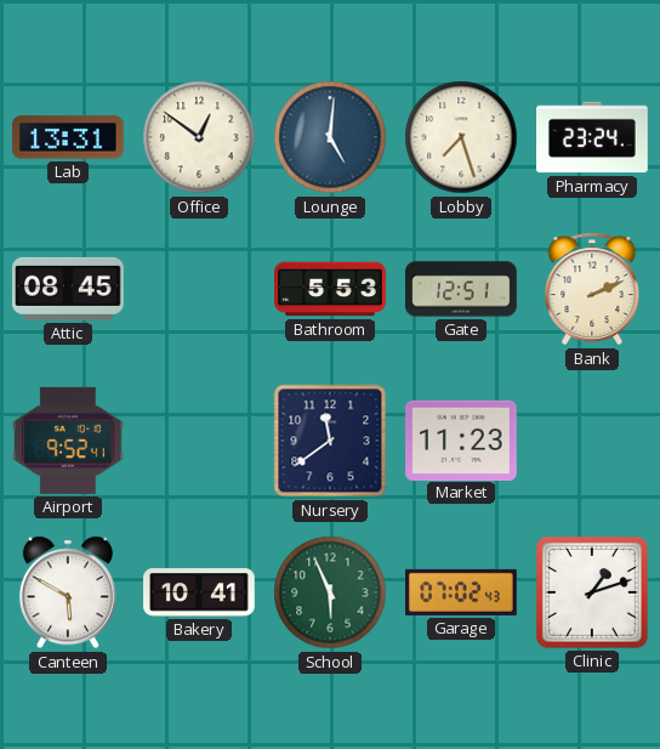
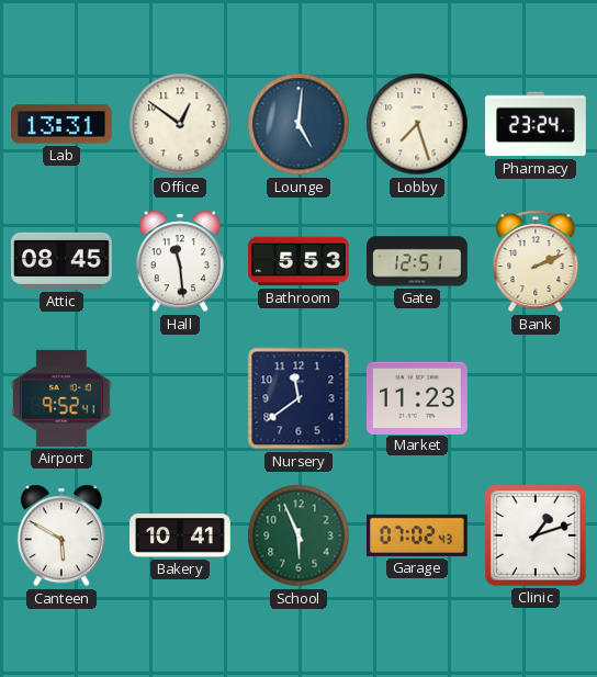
Hall: none -> 11:29
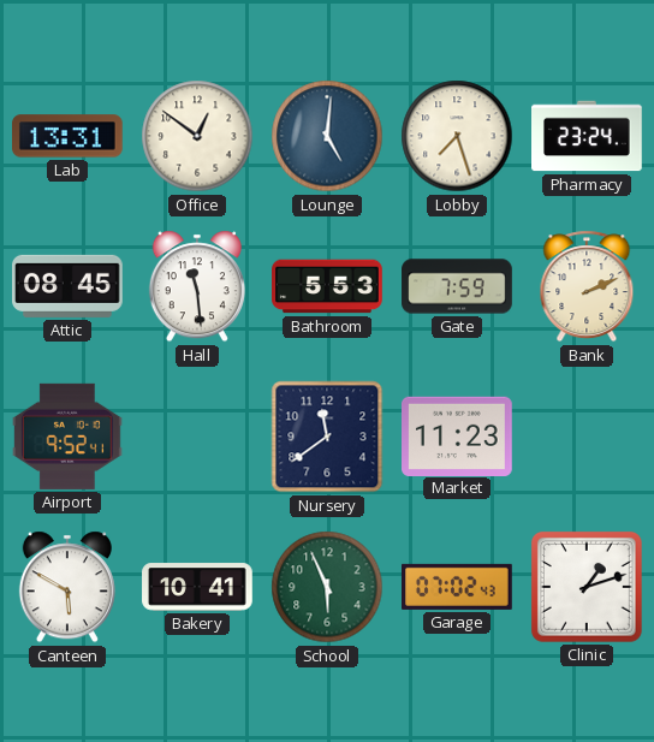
Gate: 12:51 -> 7:59
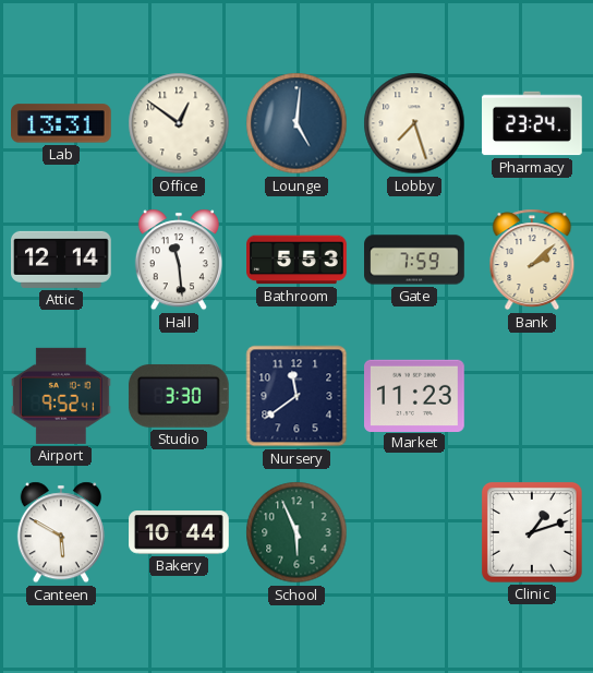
Attic: 08:45 -> 12:14
Bank: 2:11 -> 2:08
Studio: none -> 3:30
Bakery: 10:41 -> 10:44
Garage: 07:02 -> none
